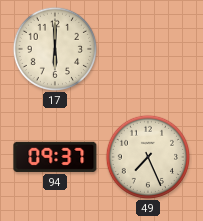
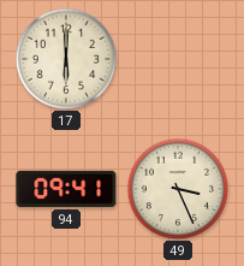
94: 09:37 -> 09:41
49: 7:26 -> 3:26
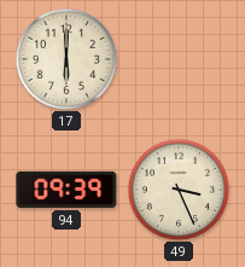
94: 09:41 -> 09:39
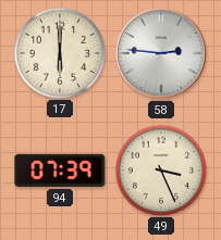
58: none -> 2:46
94: 09:39 -> 07:39
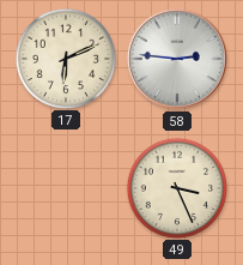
17: 6:00 -> 6:11
94: 07:39 -> none
